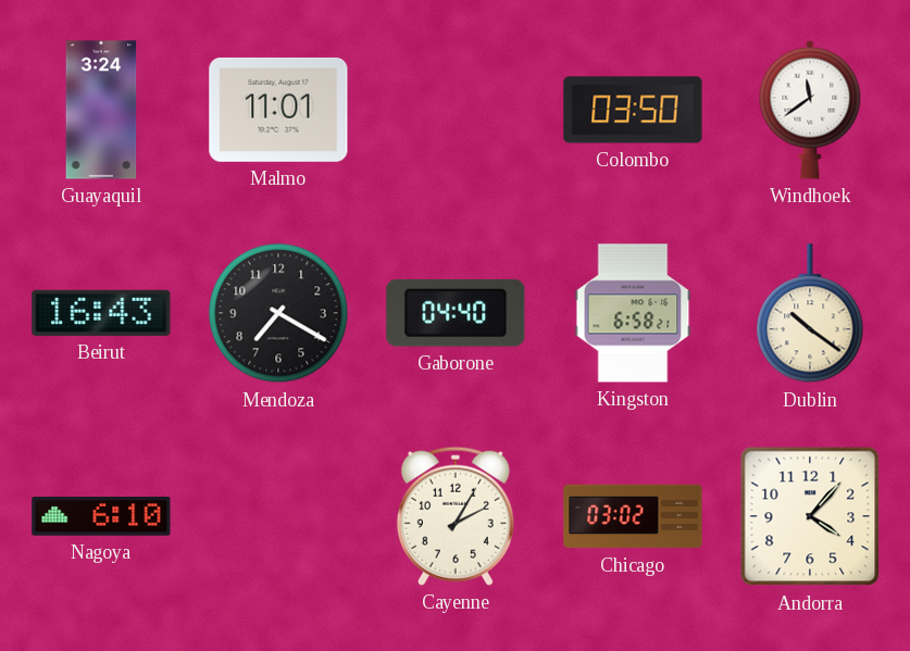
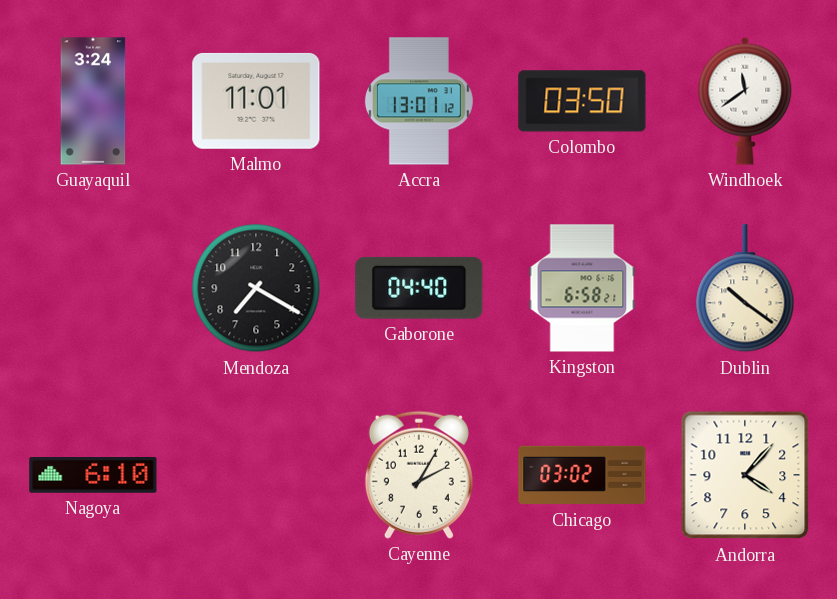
Accra: none -> 13:01
Beirut: 16:43 -> none
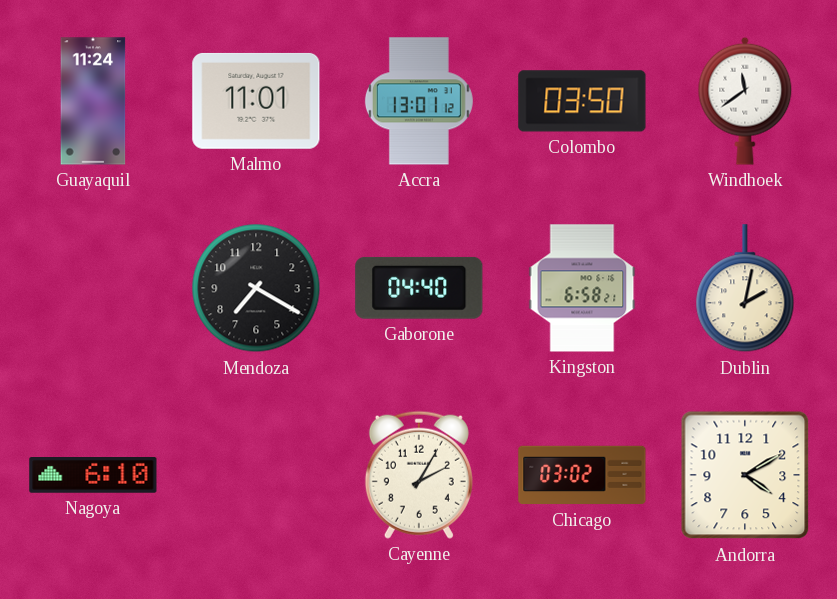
Guayaquil: 3:24 -> 11:24
Dublin: 10:21 -> 2:02
Andorra: 4:07 -> 4:10
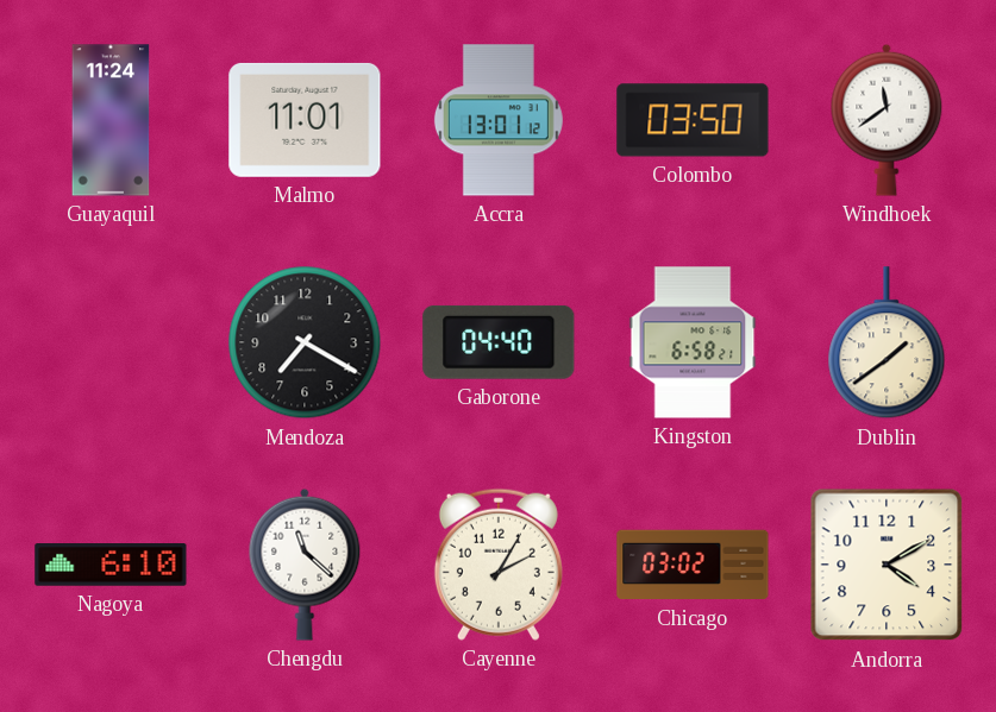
Dublin: 2:02 -> 1:39
Chengdu: none -> 11:22
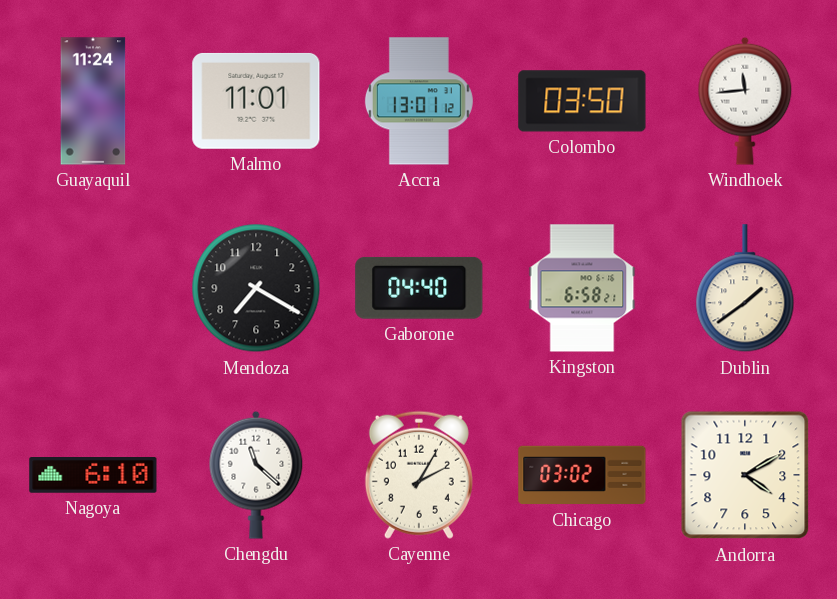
Windhoek: 11:39 -> 11:44
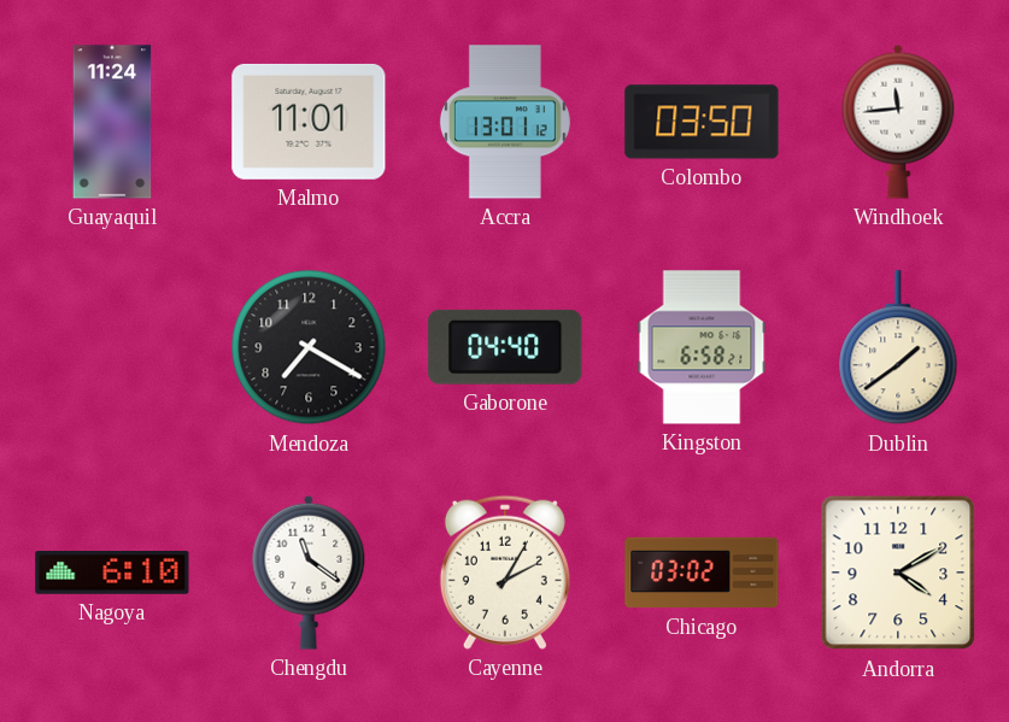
Chengdu: 11:22 -> 11:21
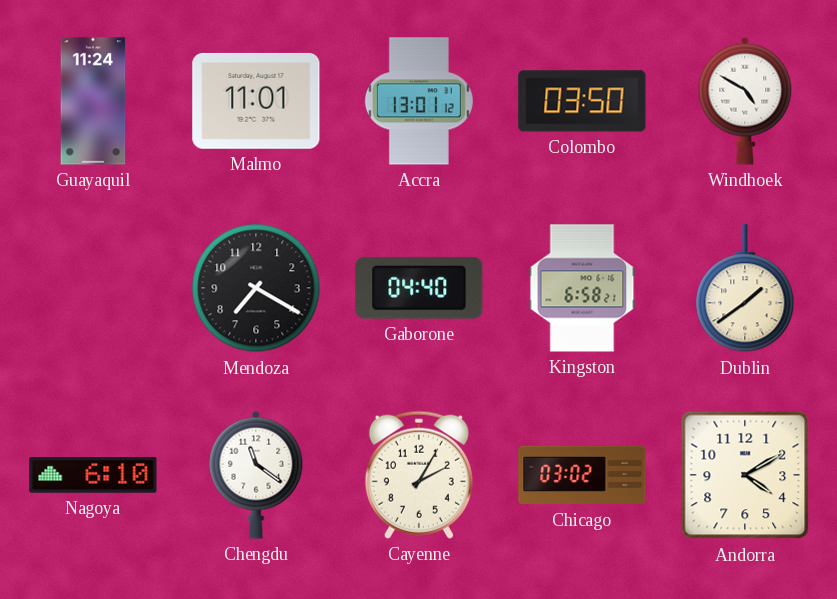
Windhoek: 11:44 -> 4:50
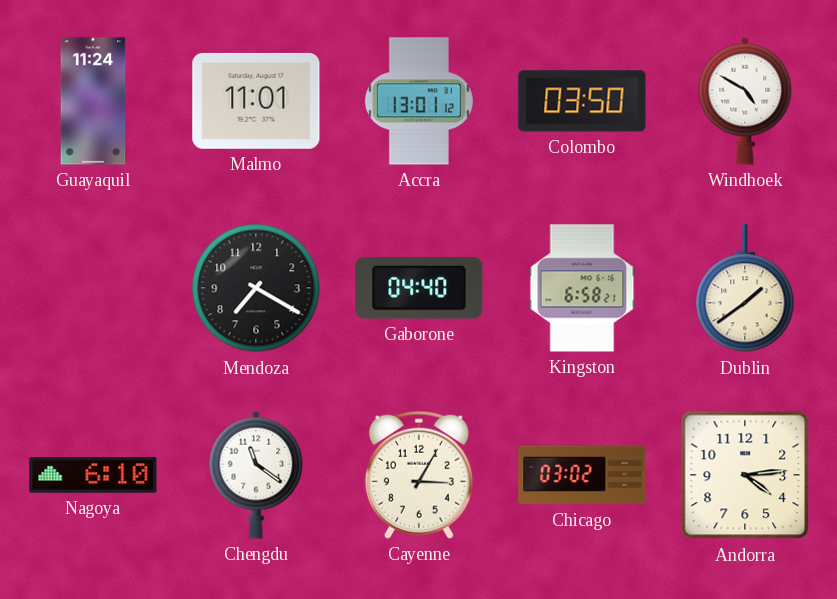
Cayenne: 2:05 -> 3:05
Andorra: 4:10 -> 4:14
